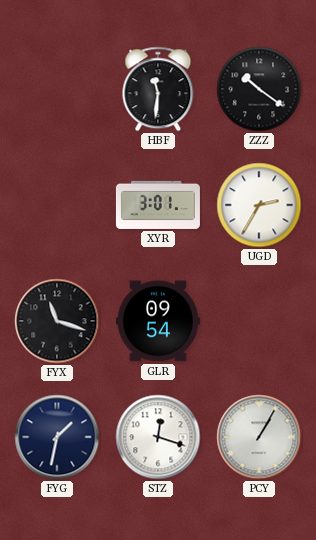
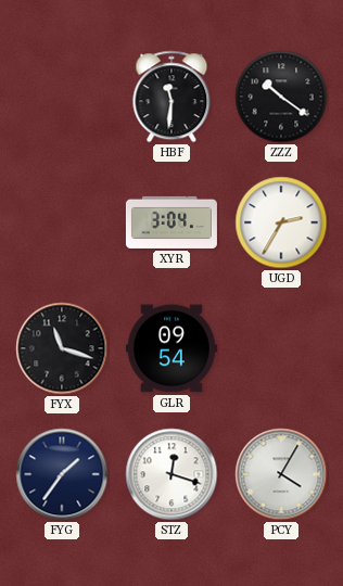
XYR: 3:01 -> 3:04
FYG: 1:32 -> 1:36
PCY: 1:05 -> 4:05
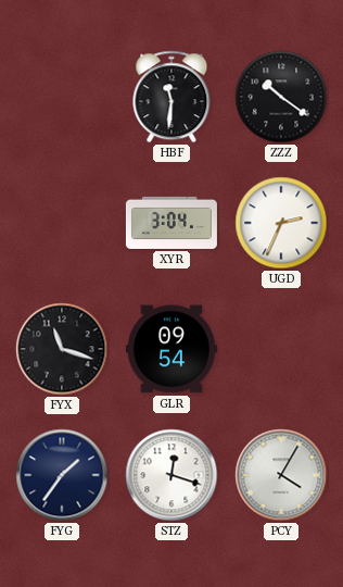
UGD: 2:35 -> 2:34
